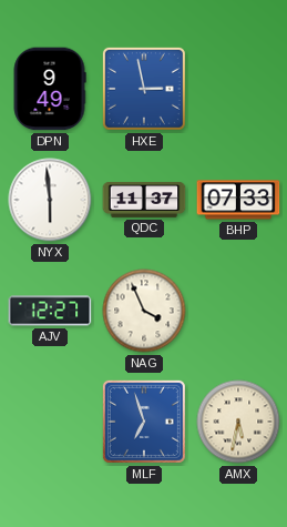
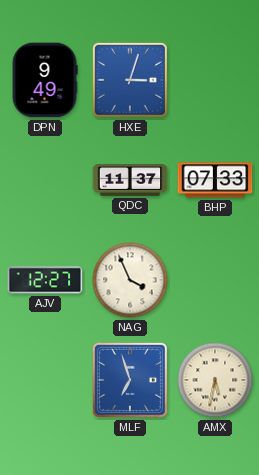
HXE: 2:58 -> 3:03
NYX: 5:59 -> none
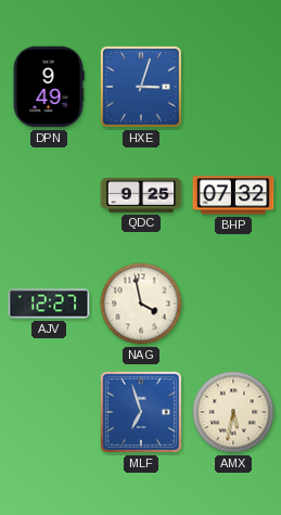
QDC: 11:37 -> 9:25
BHP: 07:33 -> 07:32
NAG: 3:56 -> 3:58
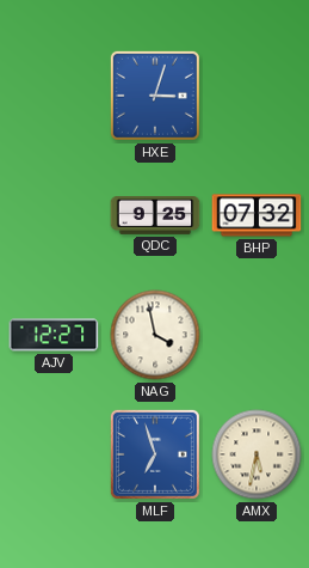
DPN: 9:49 -> none
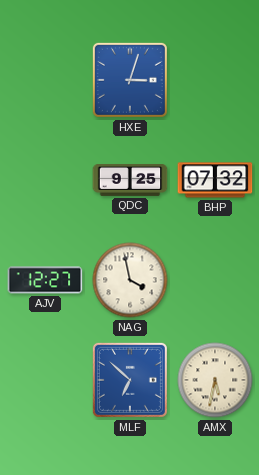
MLF: 6:57 -> 6:52
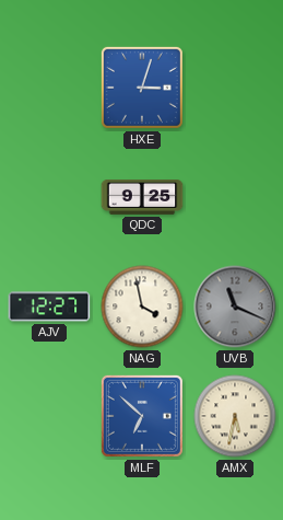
BHP: 07:32 -> none
UVB: none -> 11:19
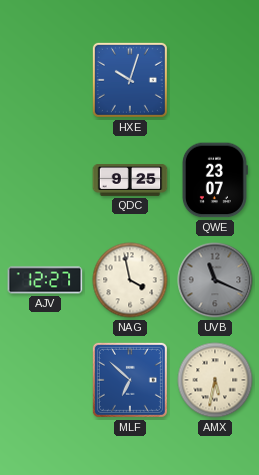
HXE: 3:03 -> 10:03
QWE: none -> 23:07
